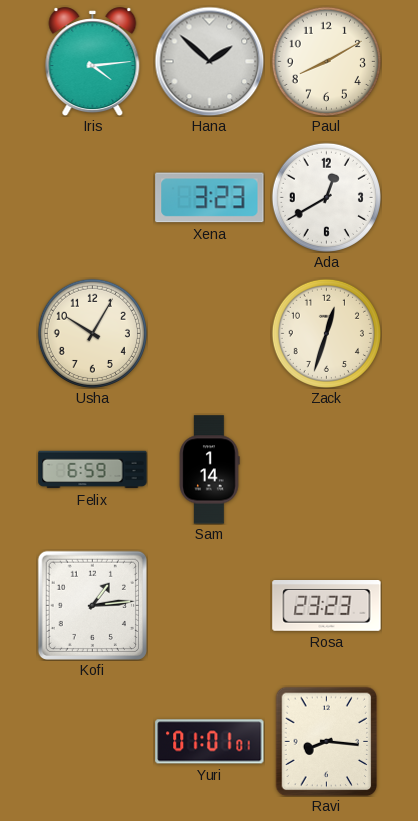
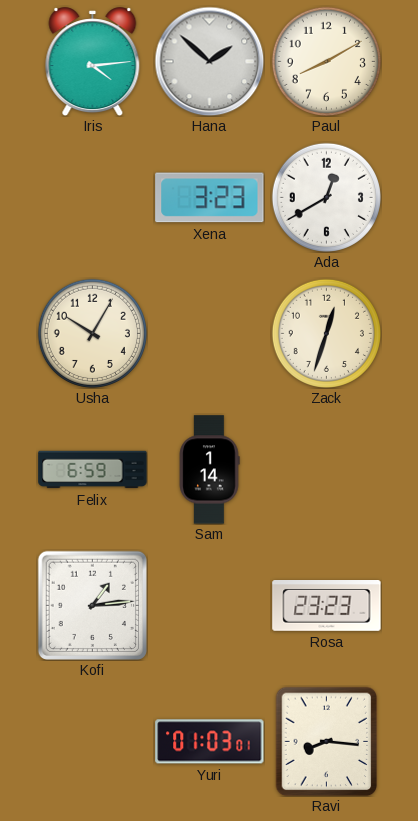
Yuri: 01:01 -> 01:03
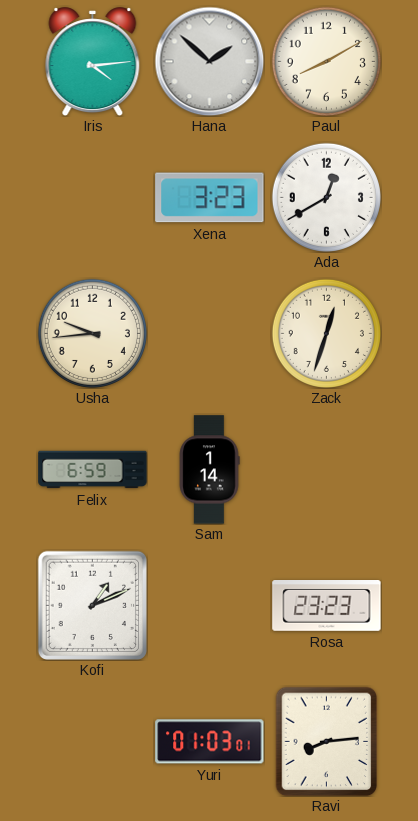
Usha: 10:05 -> 9:44
Kofi: 1:14 -> 1:11
Ravi: 8:16 -> 8:14
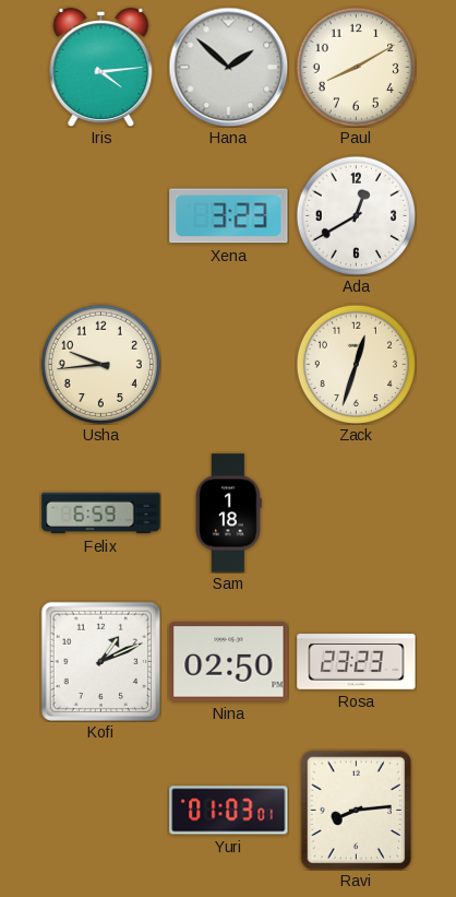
Sam: 1:14 -> 1:18
Nina: none -> 02:50
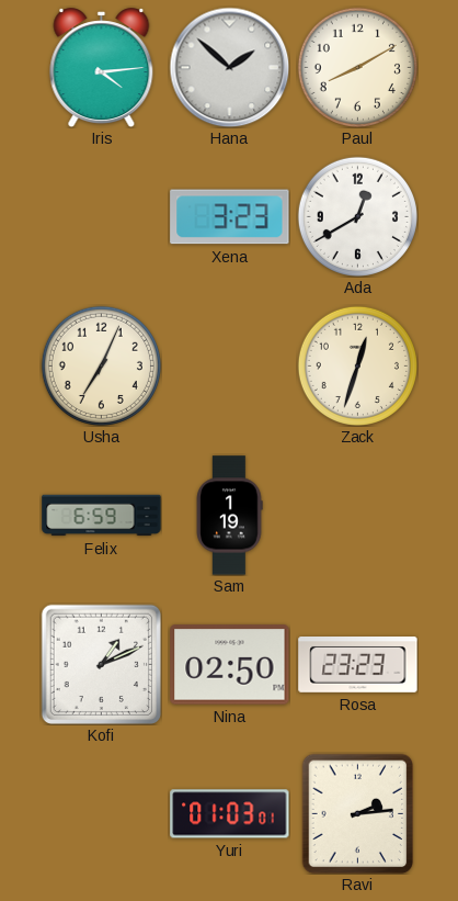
Usha: 9:44 -> 7:04
Sam: 1:18 -> 1:19
Ravi: 8:14 -> 2:14
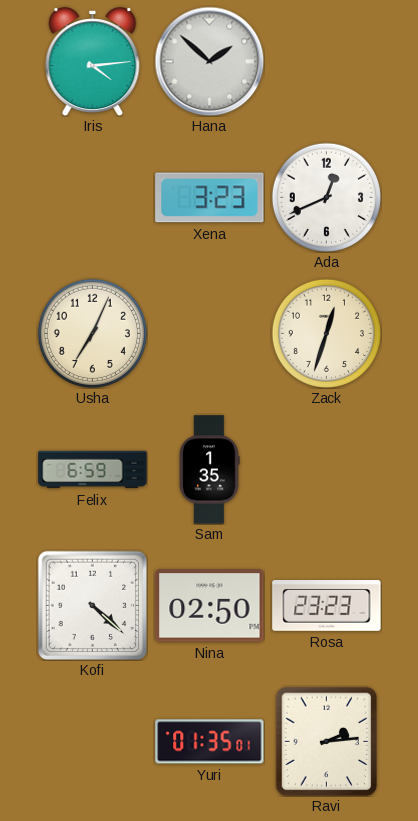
Paul: 8:10 -> none
Ada: 12:40 -> 12:41
Sam: 1:19 -> 1:35
Kofi: 1:11 -> 4:22
Yuri: 01:03 -> 01:35
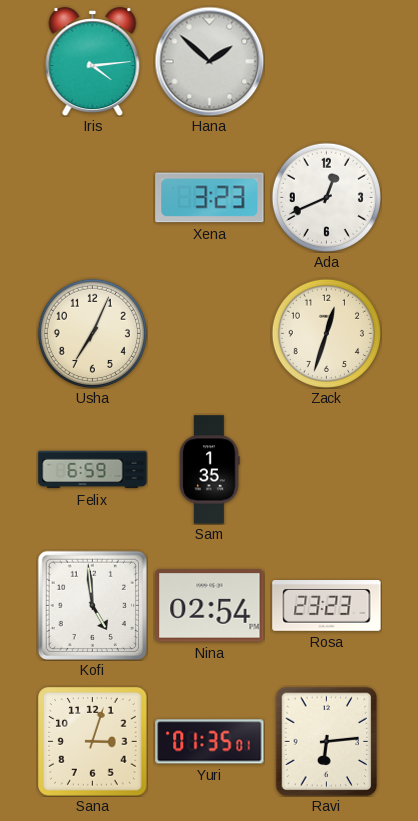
Kofi: 4:22 -> 4:59
Nina: 02:50 -> 02:54
Sana: none -> 3:03
Ravi: 2:14 -> 6:14
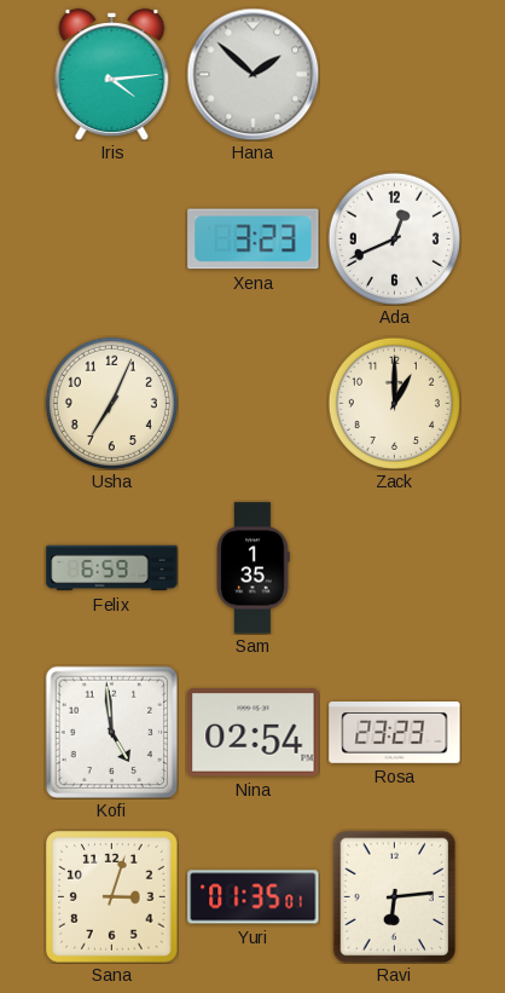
Zack: 12:33 -> 1:00
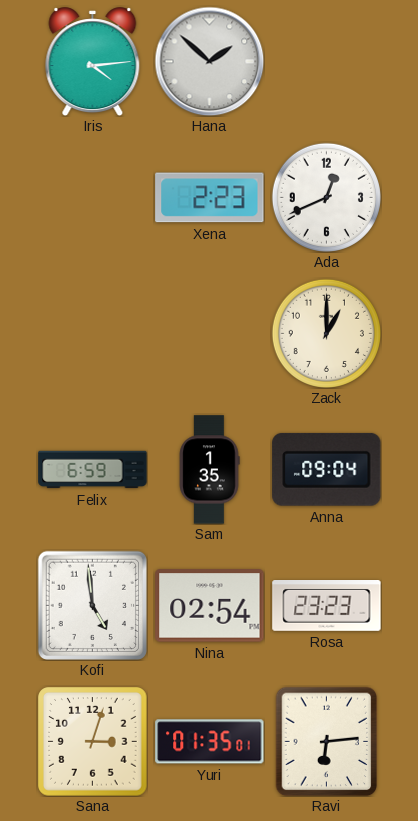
Xena: 3:23 -> 2:23
Usha: 7:04 -> none
Anna: none -> 09:04
